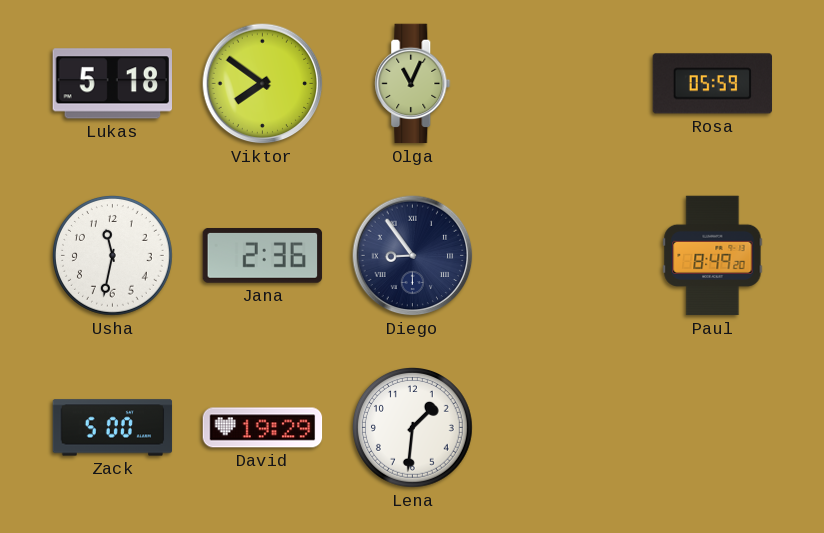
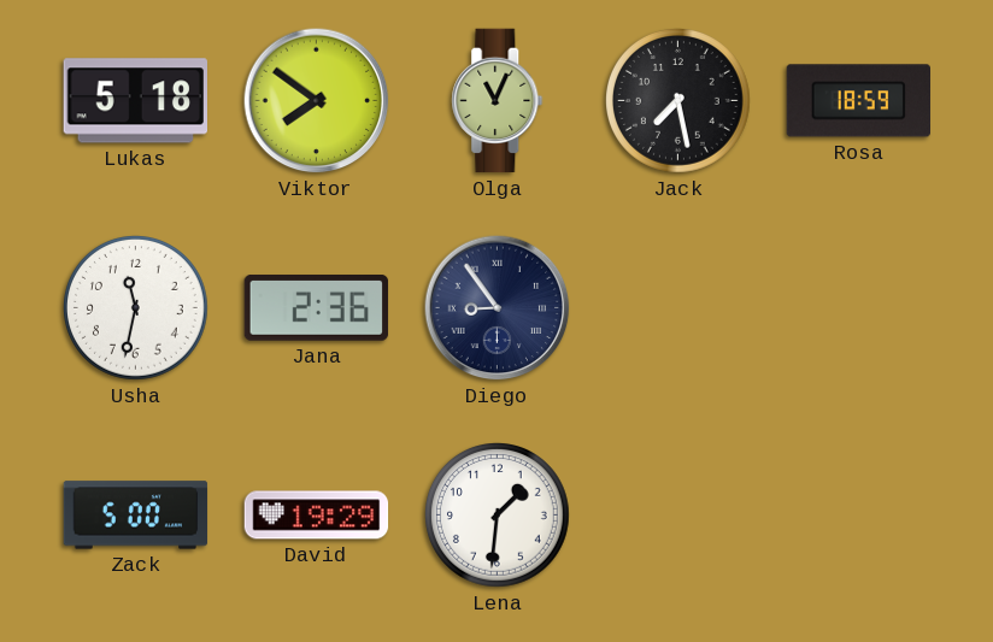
Jack: none -> 7:28
Rosa: 05:59 -> 18:59
Paul: 8:49 -> none
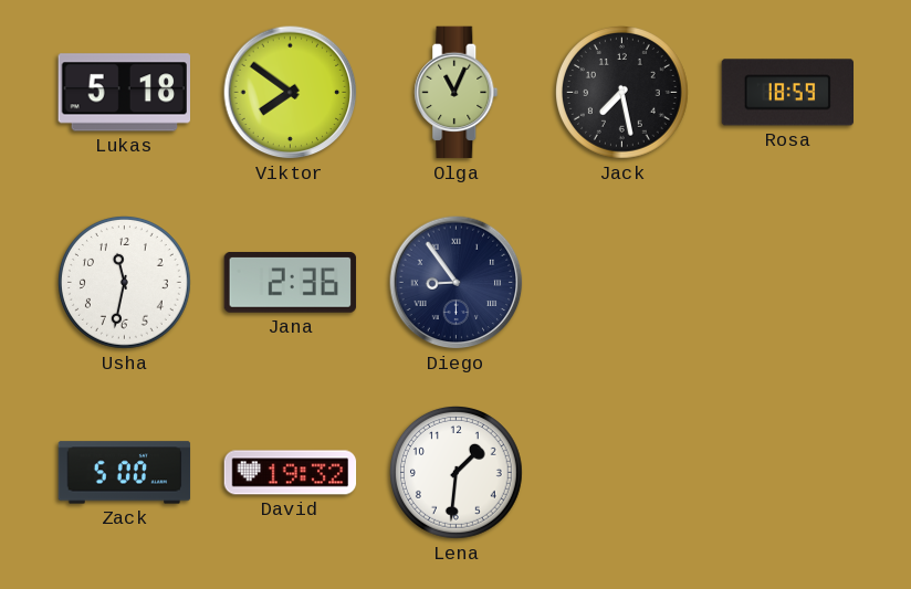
David: 19:29 -> 19:32
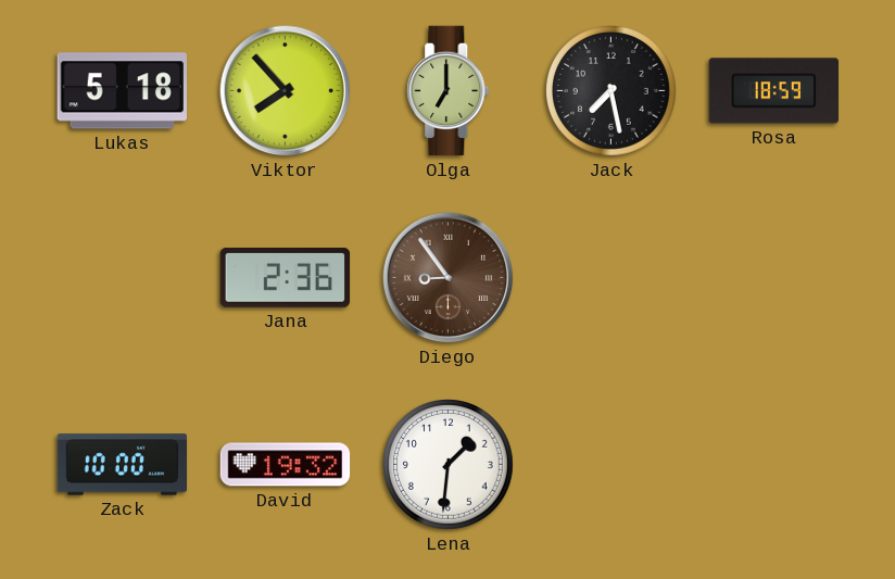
Viktor: 7:51 -> 7:53
Olga: 11:04 -> 7:00
Usha: 11:32 -> none
Diego dial: navy -> brown
Zack: 5:00 -> 10:00
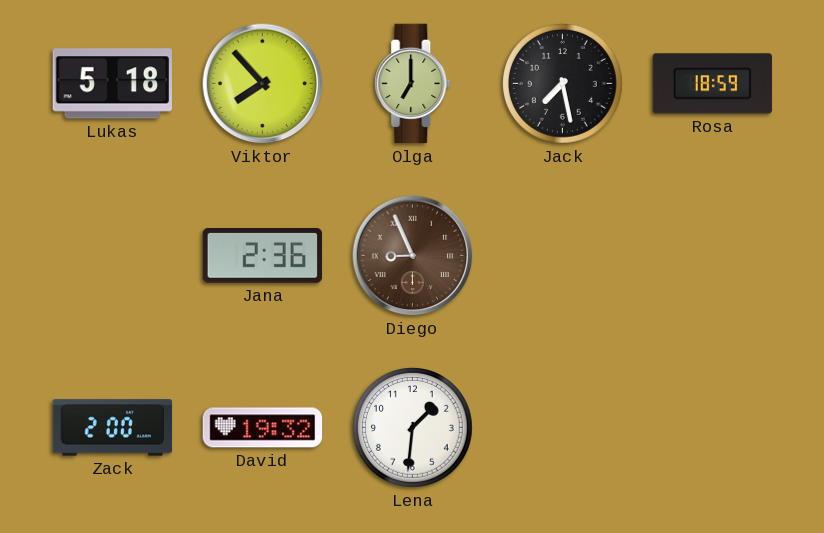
Diego: 8:54 -> 8:56
Zack: 10:00 -> 2:00
